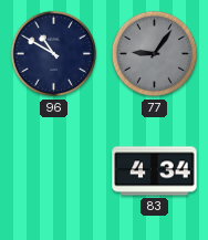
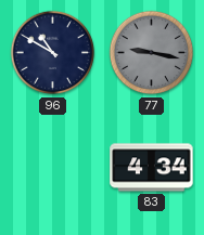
77: 9:06 -> 9:17
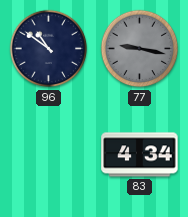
96: 10:50 -> 10:51
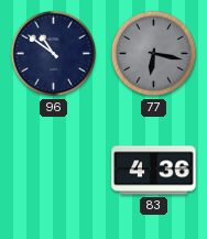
77: 9:17 -> 6:17
83: 4:34 -> 4:36
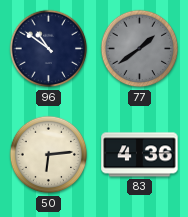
77: 6:17 -> 1:39
50: none -> 6:14
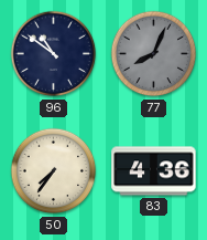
77: 1:39 -> 8:04
50: 6:14 -> 7:36
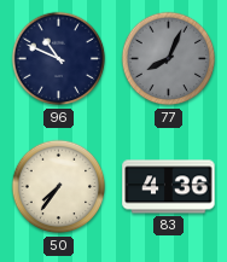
96: 10:51 -> 10:49
